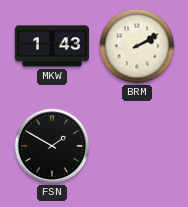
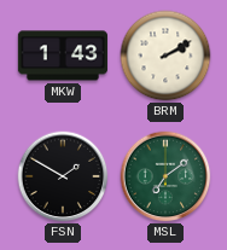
MSL: none -> 7:09
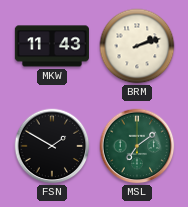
MKW: 1:43 -> 11:43
BRM: 2:10 -> 2:12
